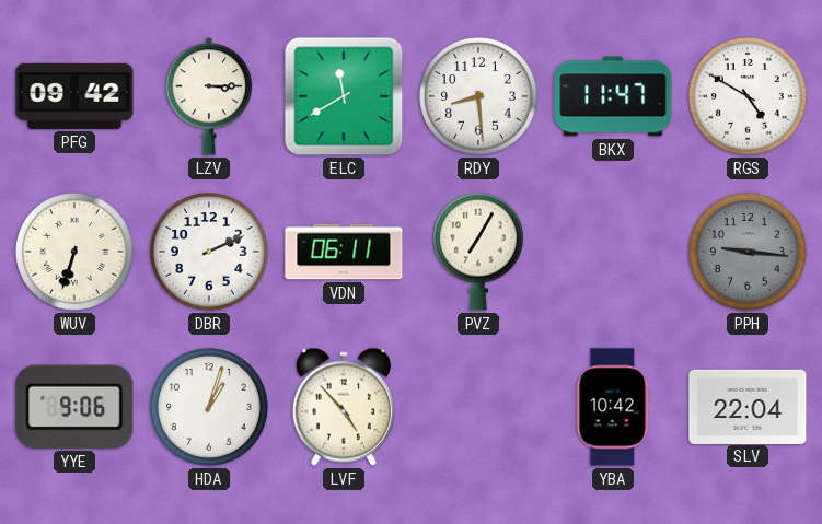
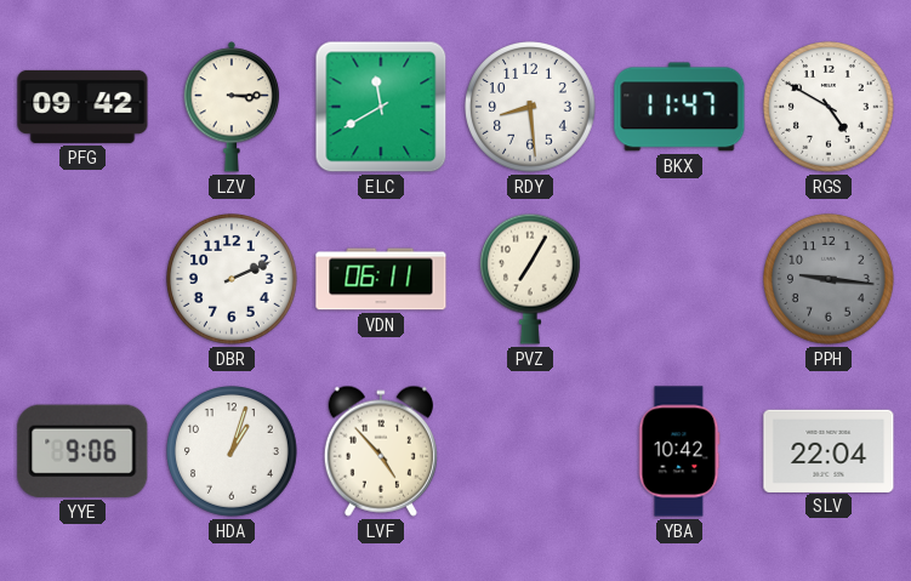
WUV: 6:33 -> none
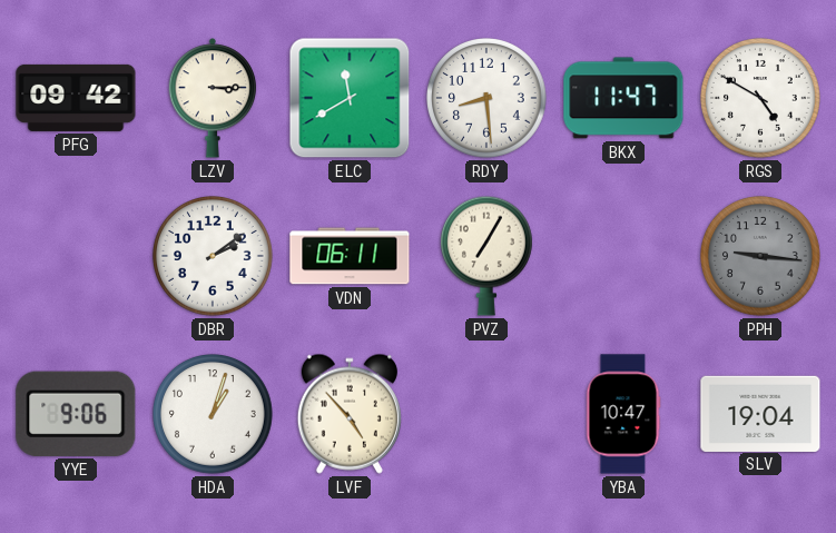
DBR: 2:11 -> 2:09
YBA: 10:42 -> 10:47
SLV: 22:04 -> 19:04
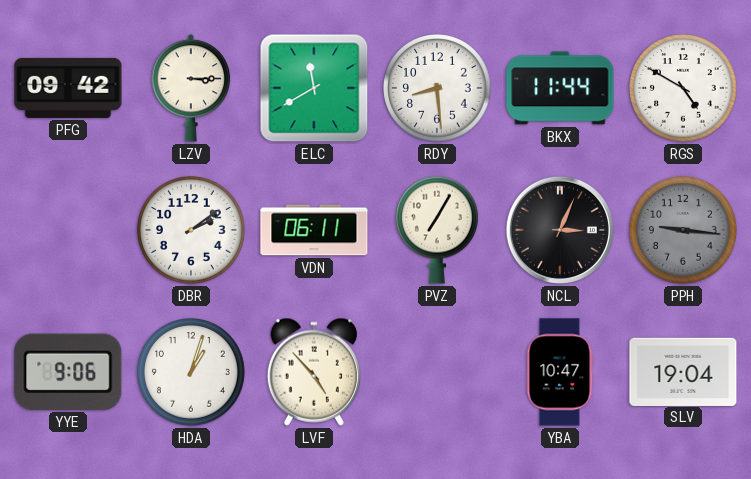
BKX: 11:47 -> 11:44
NCL: none -> 3:04
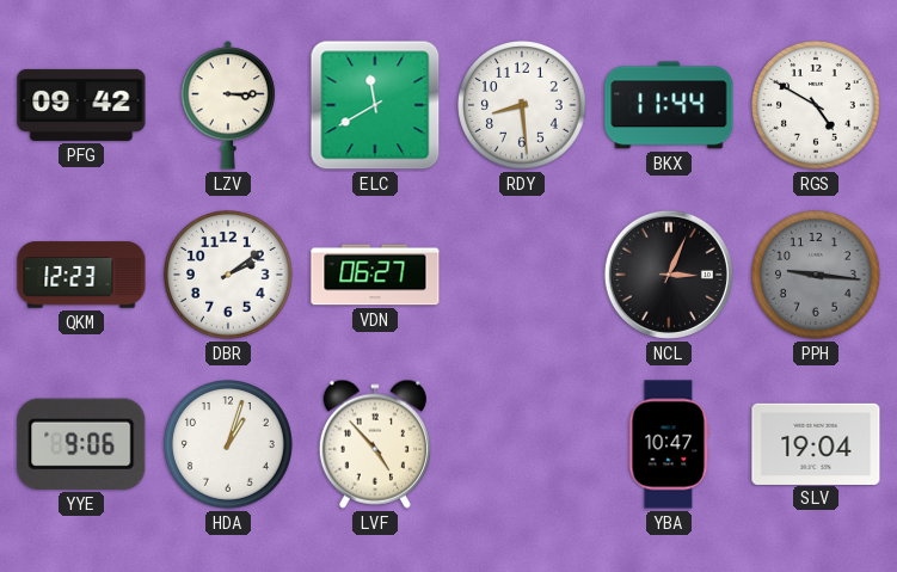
QKM: none -> 12:23
VDN: 06:11 -> 06:27
PVZ: 7:05 -> none
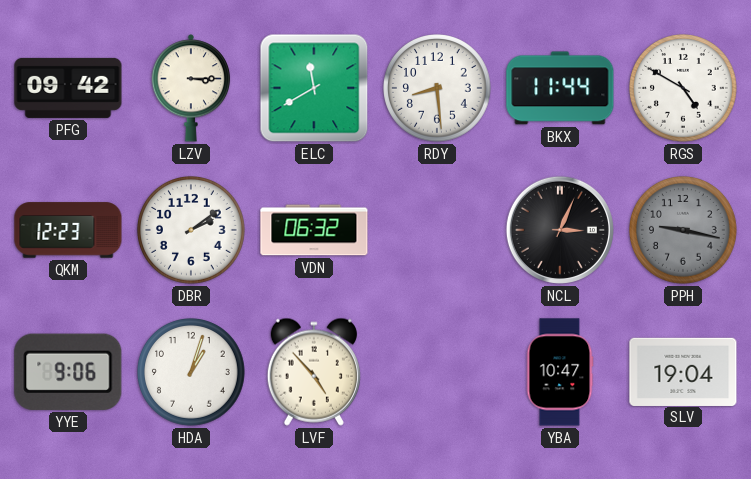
VDN: 06:27 -> 06:32
PPH: 9:16 -> 9:17
